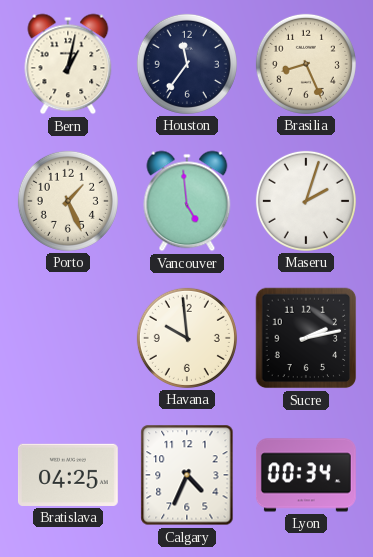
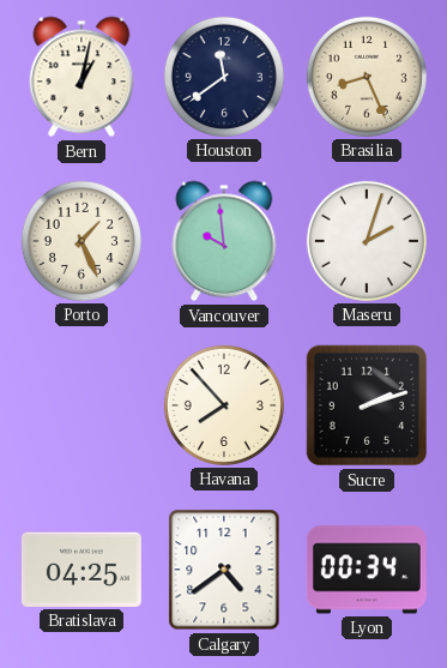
Houston: 11:36 -> 11:39
Vancouver: 4:59 -> 9:59
Havana: 9:59 -> 7:53
Sucre: 2:13 -> 2:12
Calgary: 4:34 -> 4:39
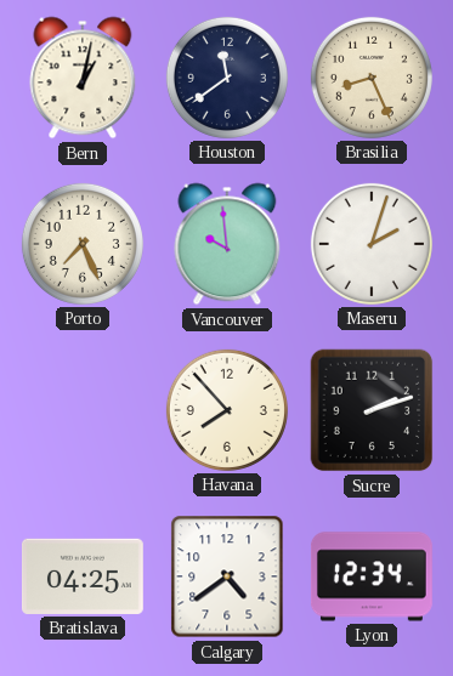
Porto: 1:26 -> 7:26
Lyon: 00:34 -> 12:34
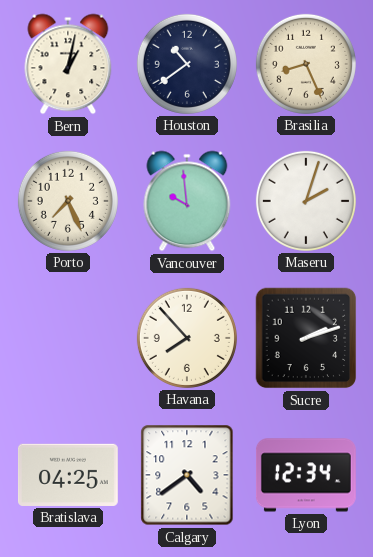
Houston: 11:39 -> 10:39
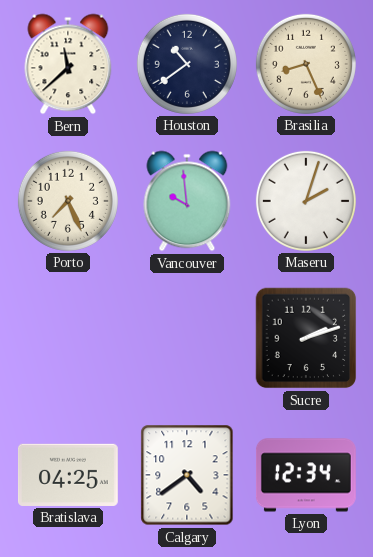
Bern: 1:02 -> 11:38
Havana: 7:53 -> none
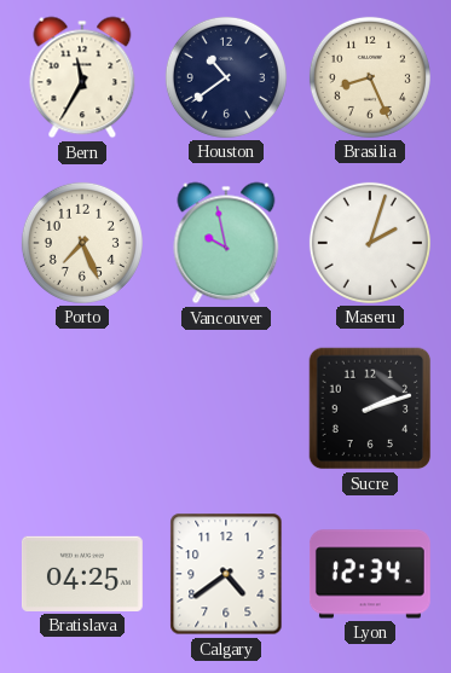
Bern: 11:38 -> 11:35
Vancouver: 9:59 -> 9:58
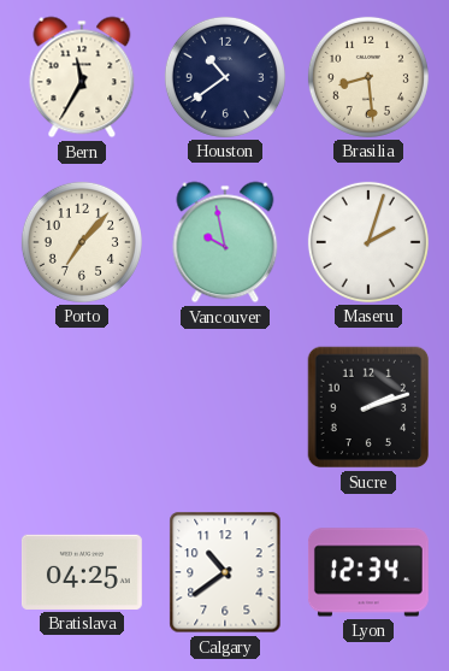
Brasilia: 8:26 -> 8:29
Porto: 7:26 -> 7:07
Calgary: 4:39 -> 10:39
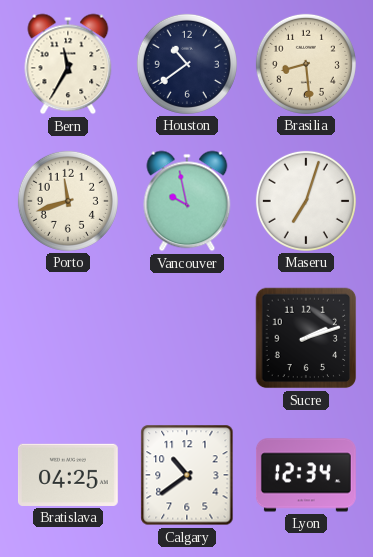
Porto: 7:07 -> 11:42
Maseru: 2:03 -> 7:03
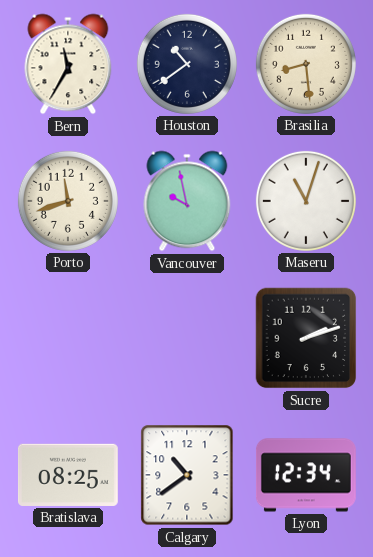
Maseru: 7:03 -> 11:03
Bratislava: 04:25 -> 08:25
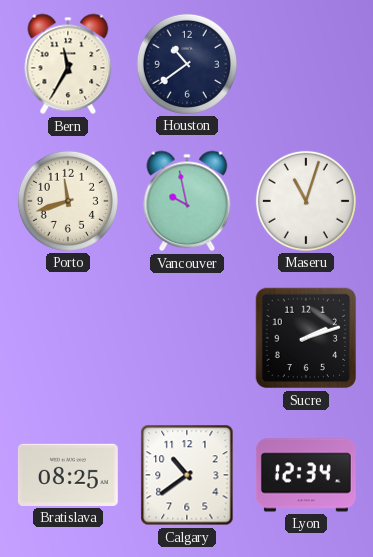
Brasilia: 8:29 -> none
